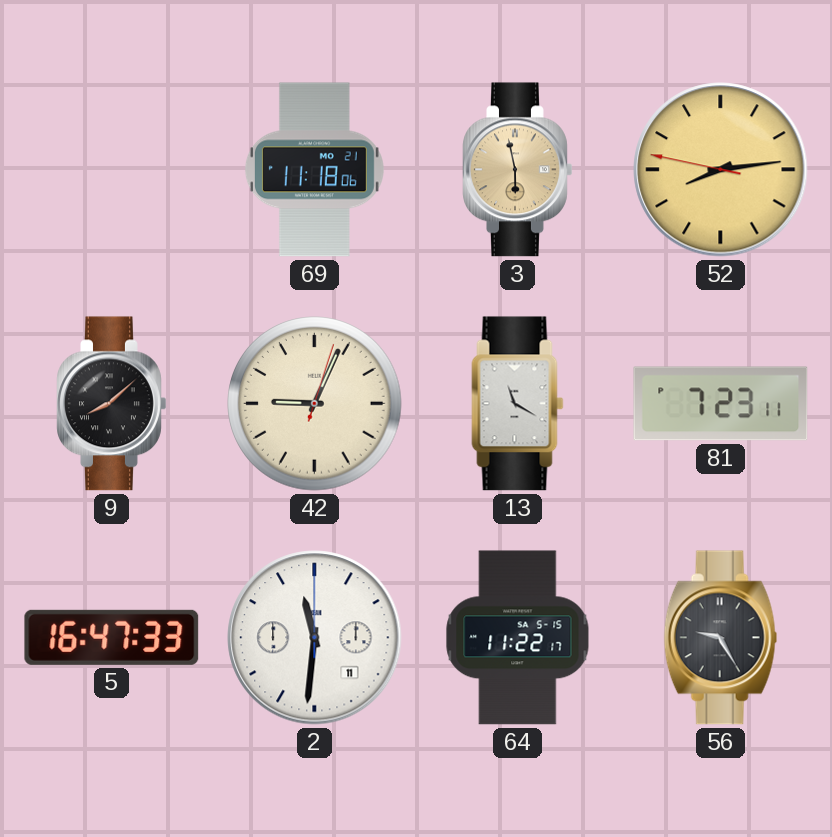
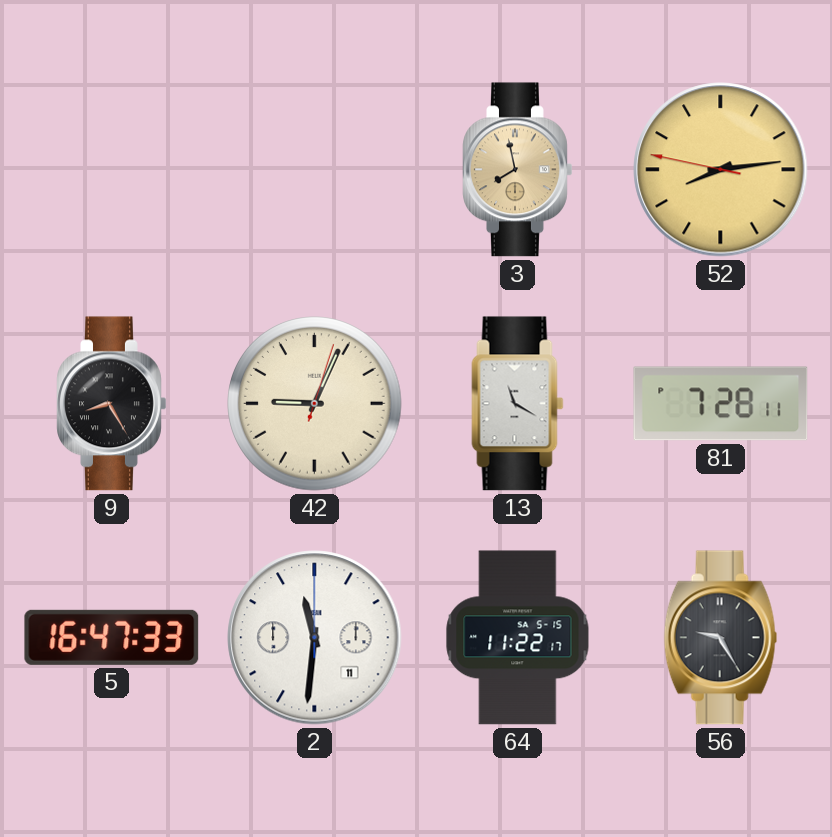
69: 11:18 -> none
3: 5:58 -> 7:58
9: 8:08 -> 8:25
81: 7:23 -> 7:28
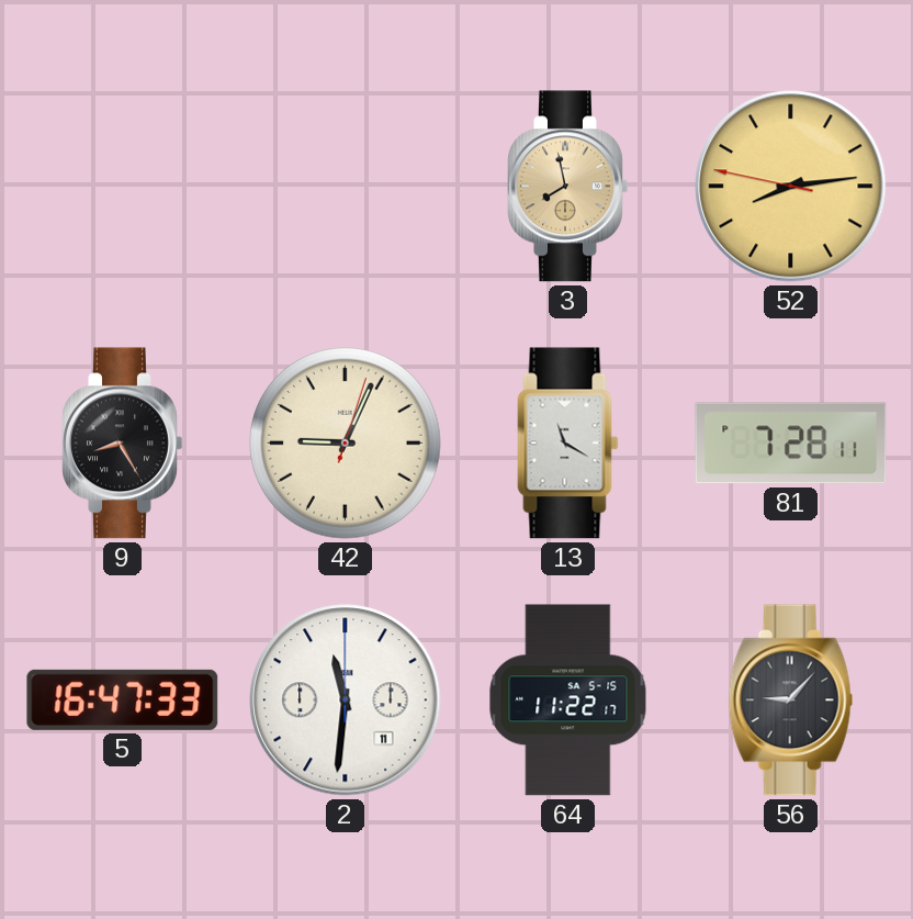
56: 9:25 -> 9:07
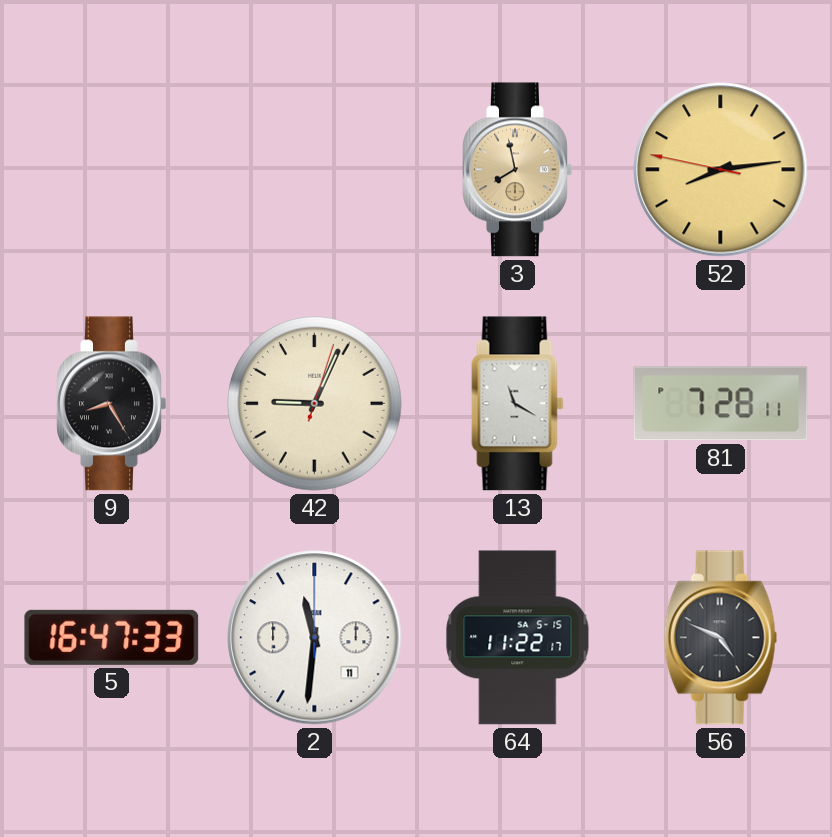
56: 9:07 -> 4:49
